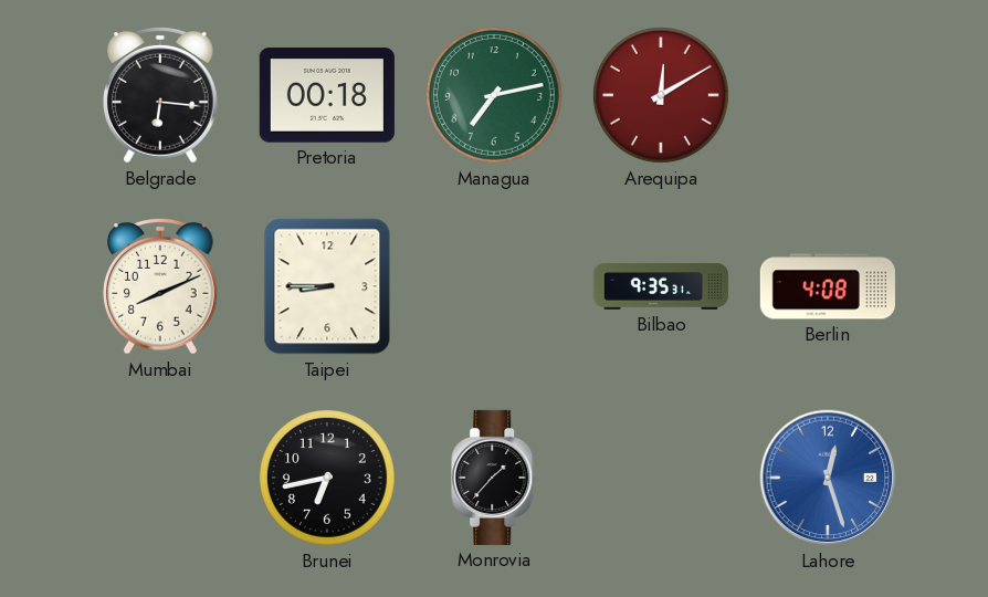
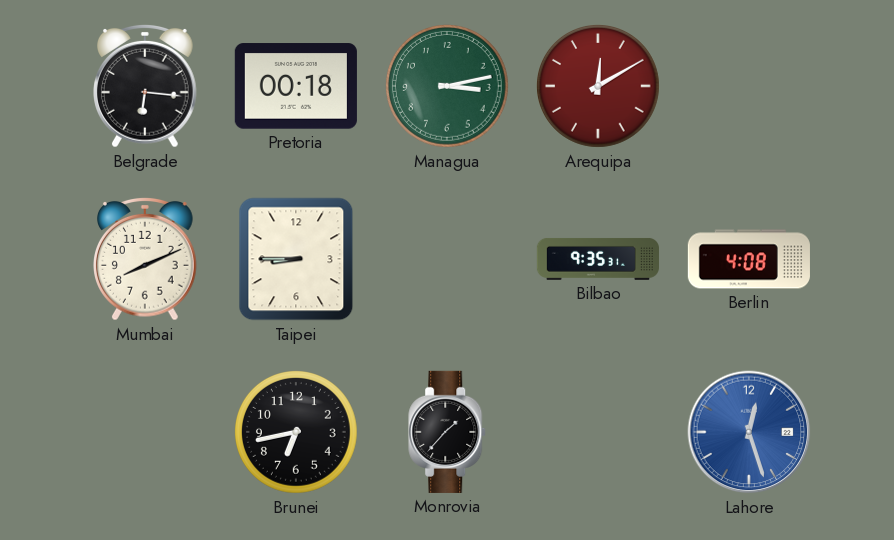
Managua: 7:13 -> 3:13
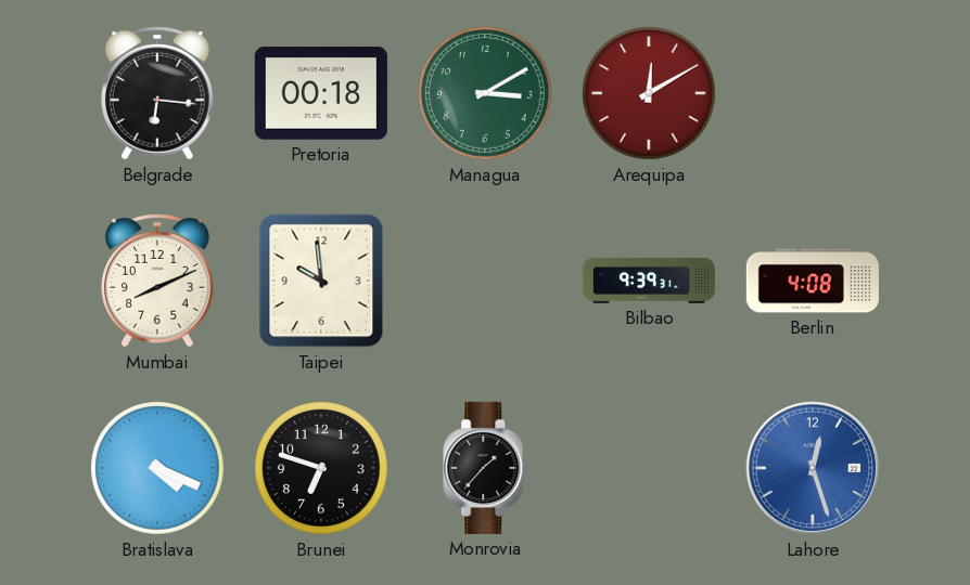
Managua: 3:13 -> 3:10
Taipei: 8:45 -> 9:59
Bilbao: 9:35 -> 9:39
Bratislava: none -> 4:19
Brunei: 6:43 -> 6:48
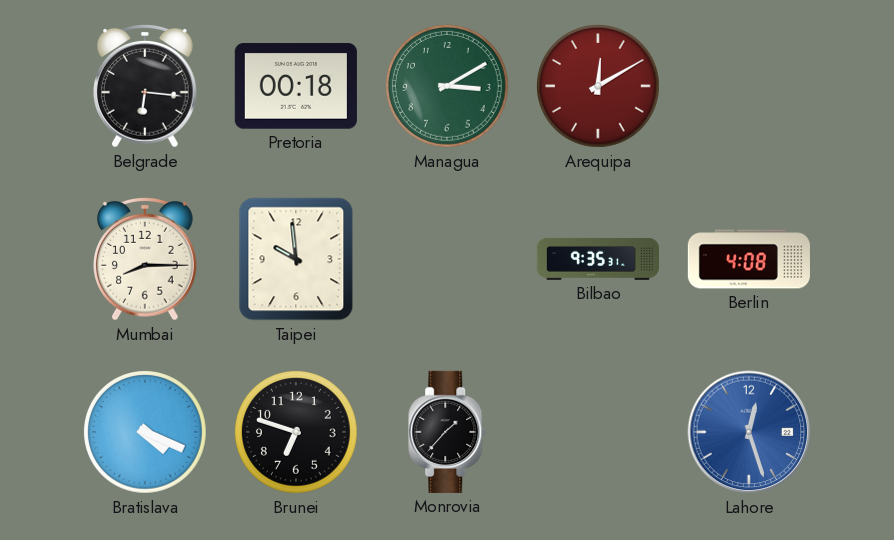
Mumbai: 8:11 -> 8:15
Bilbao: 9:39 -> 9:35
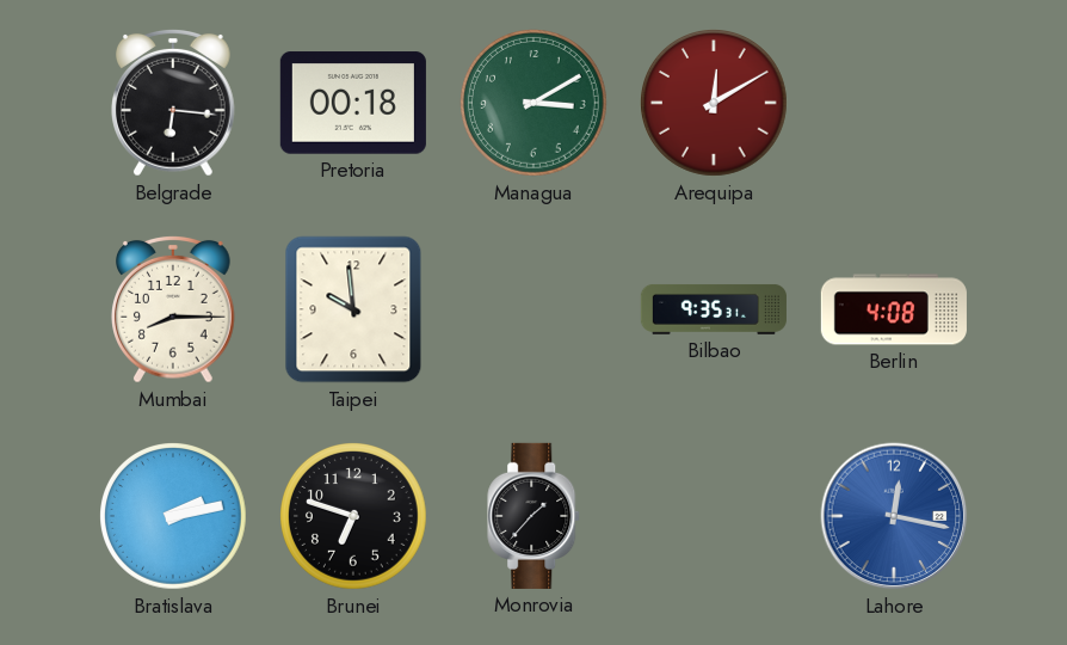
Bratislava: 4:19 -> 2:13
Lahore: 12:27 -> 12:17
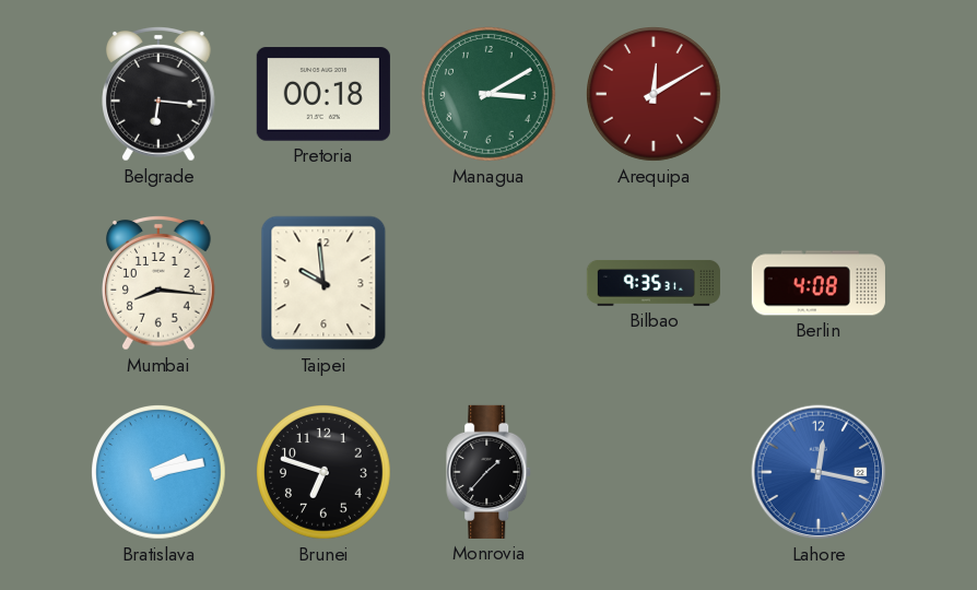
Mumbai: 8:15 -> 8:16
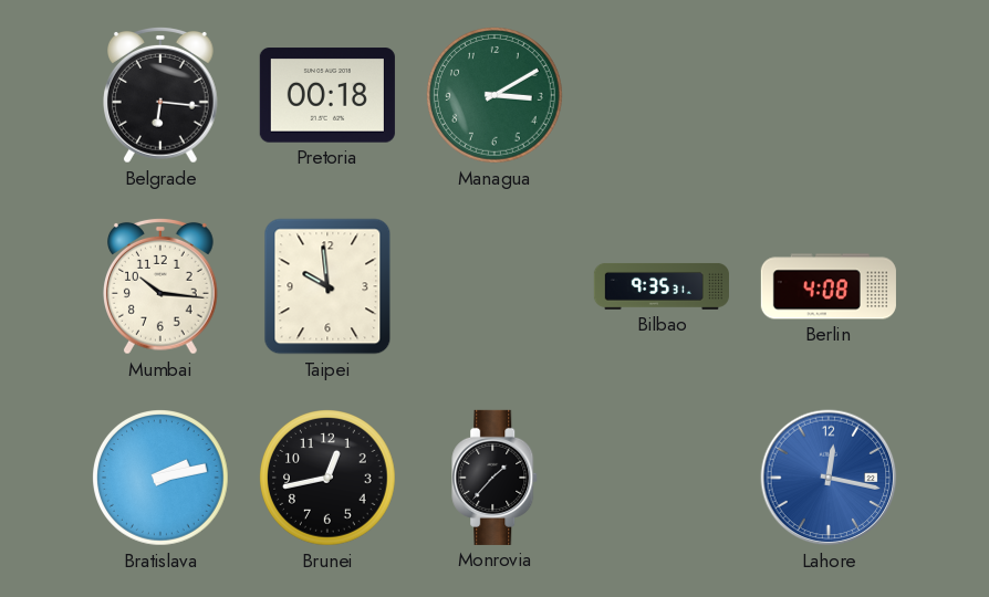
Arequipa: 12:10 -> none
Mumbai: 8:16 -> 10:16
Brunei: 6:48 -> 12:43
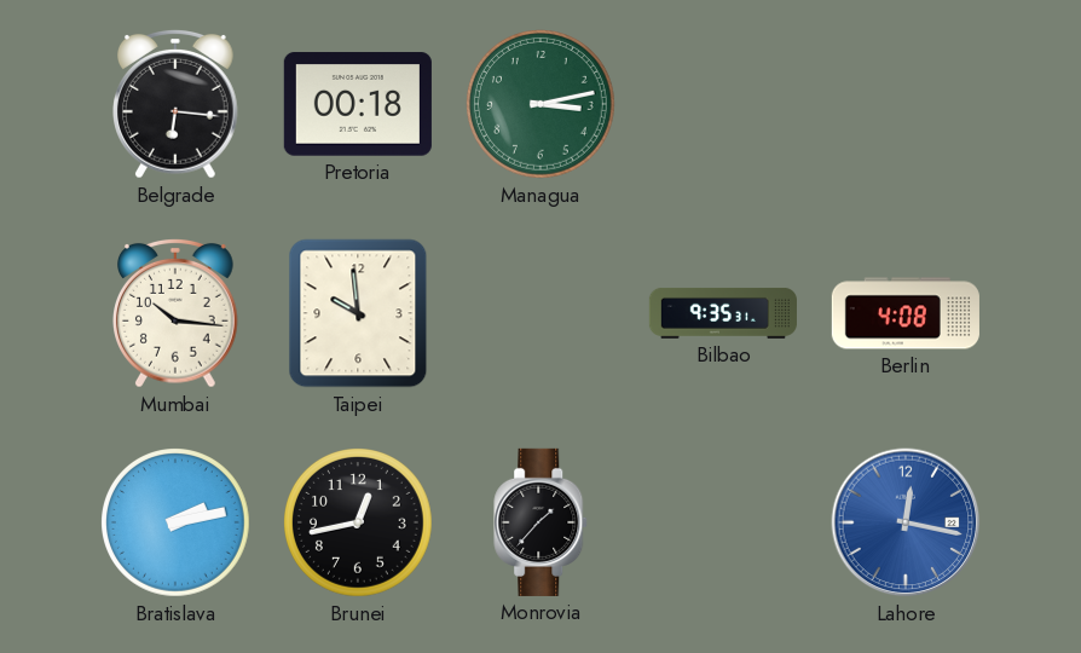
Managua: 3:10 -> 3:13
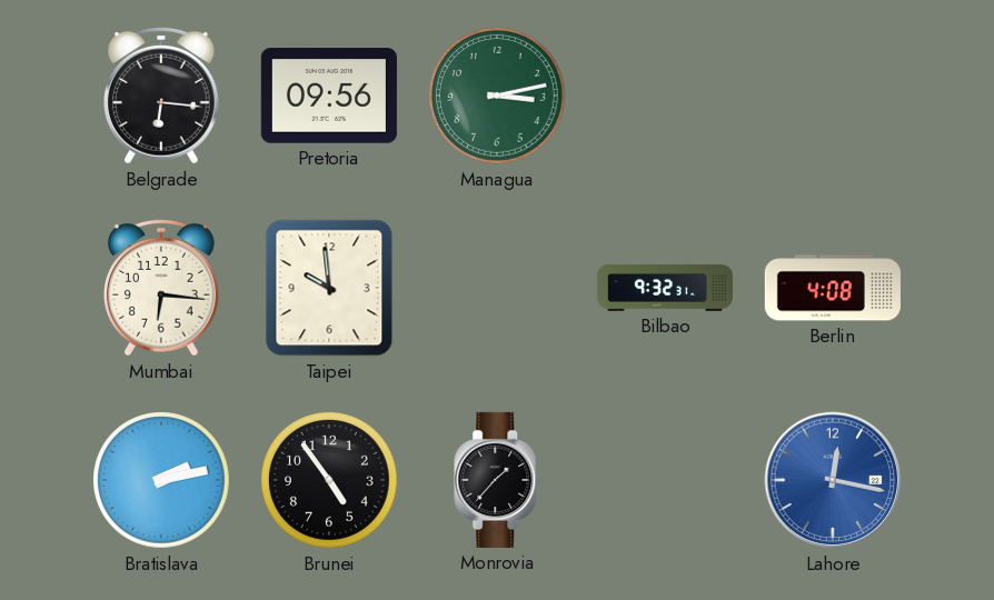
Pretoria: 00:18 -> 09:56
Mumbai: 10:16 -> 6:16
Bilbao: 9:35 -> 9:32
Brunei: 12:43 -> 4:54
